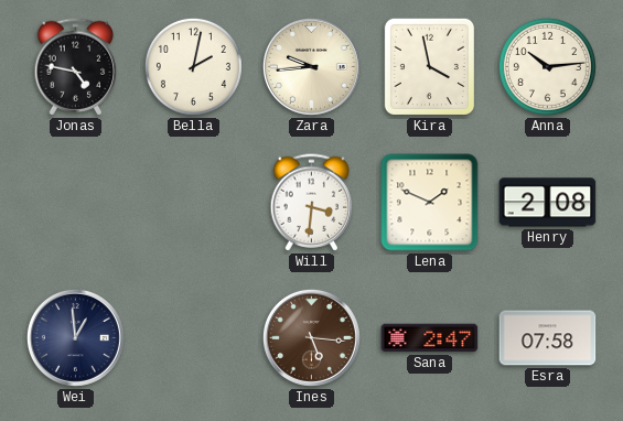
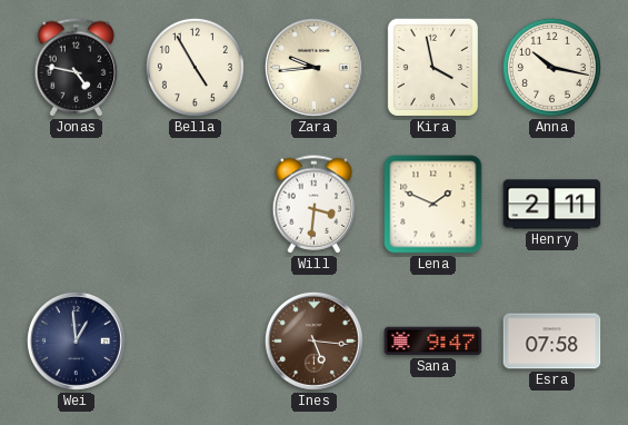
Bella: 2:02 -> 4:55
Anna: 10:14 -> 10:17
Henry: 2:08 -> 2:11
Sana: 2:47 -> 9:47
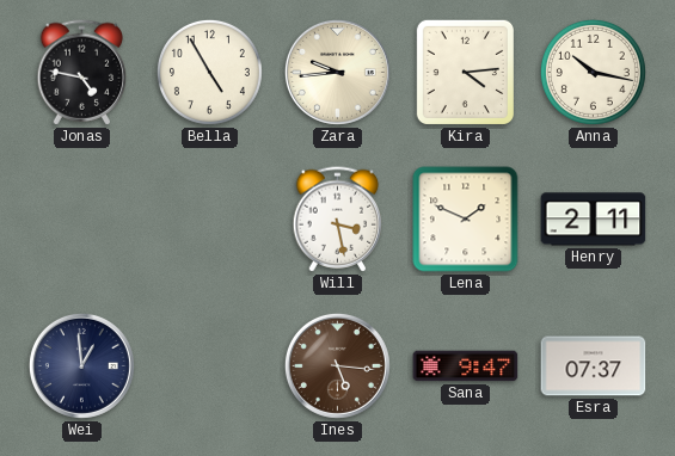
Kira: 3:58 -> 4:14
Will: 3:31 -> 3:28
Esra: 07:58 -> 07:37
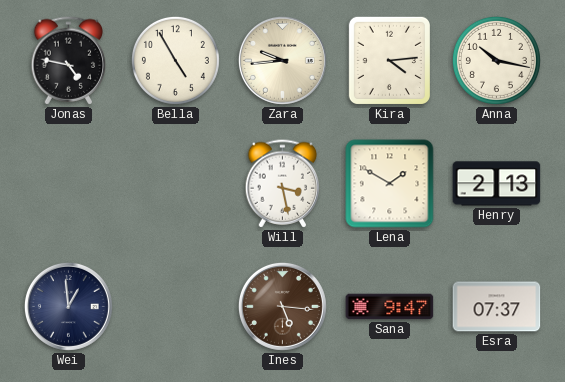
Lena: 1:49 -> 1:50
Henry: 2:11 -> 2:13
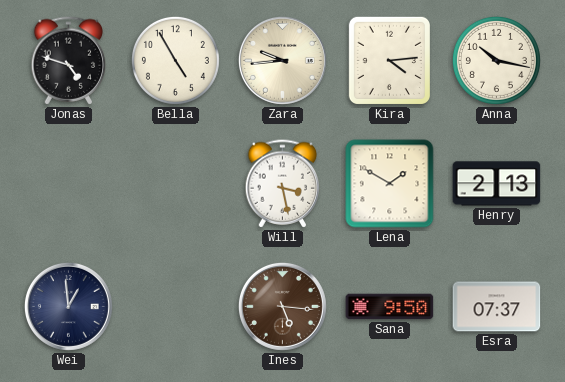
Jonas: 4:47 -> 4:48
Sana: 9:47 -> 9:50
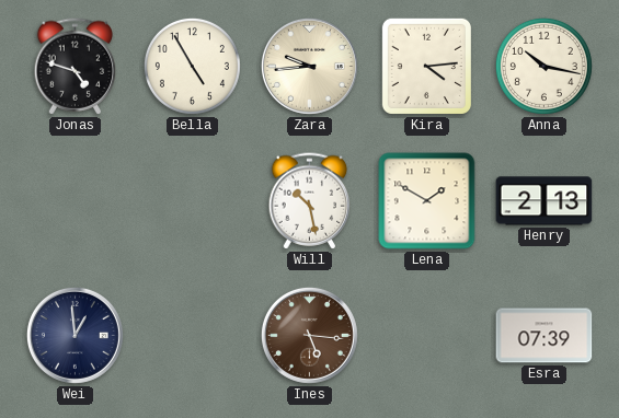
Will: 3:28 -> 10:28
Sana: 9:50 -> none
Esra: 07:37 -> 07:39
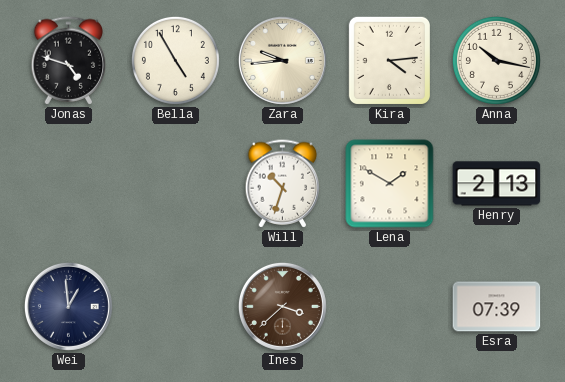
Will: 10:28 -> 10:33
Ines: 5:16 -> 3:38
